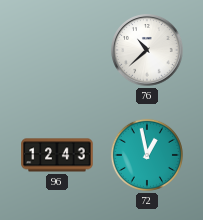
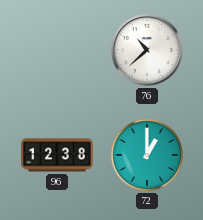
96: 12:43 -> 12:38
72: 12:58 -> 1:00
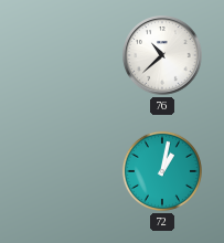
96: 12:38 -> none
72: 1:00 -> 1:02
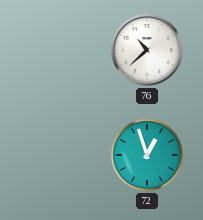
72: 1:02 -> 12:57
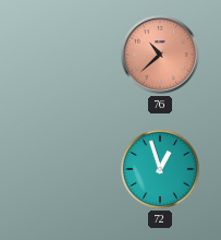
76 dial: white -> salmon
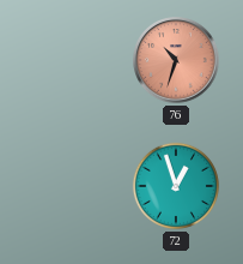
76: 10:38 -> 10:33
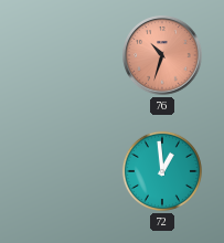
72: 12:57 -> 12:59
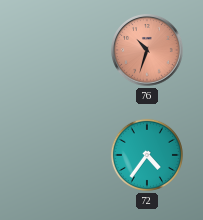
72: 12:59 -> 4:36
